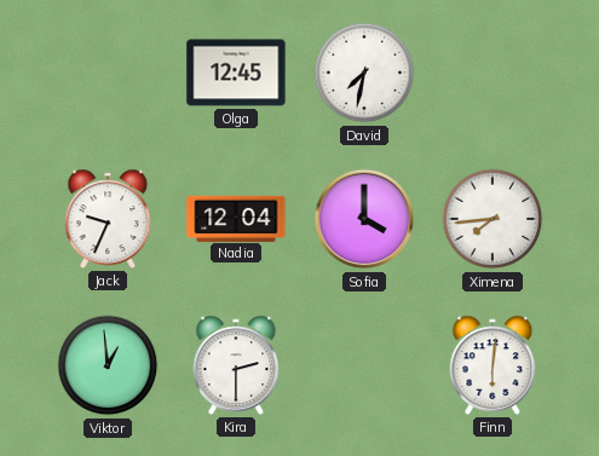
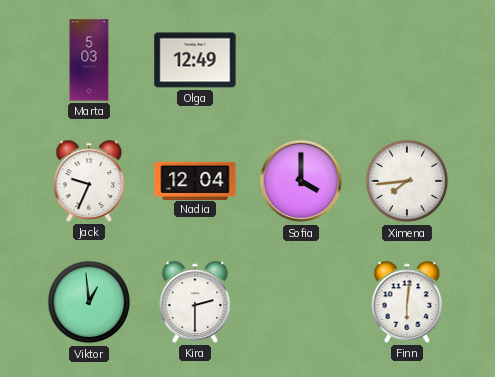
Marta: none -> 5:03
Olga: 12:45 -> 12:49
David: 7:32 -> none
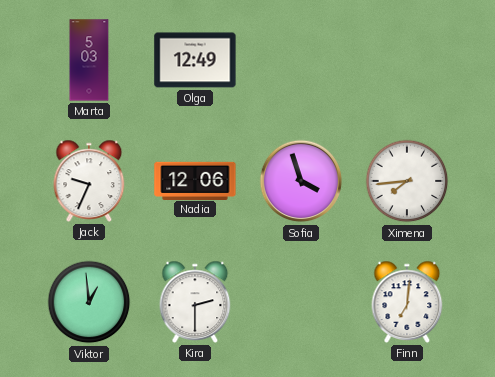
Nadia: 12:04 -> 12:06
Sofia: 4:00 -> 3:57
Finn: 6:01 -> 7:01
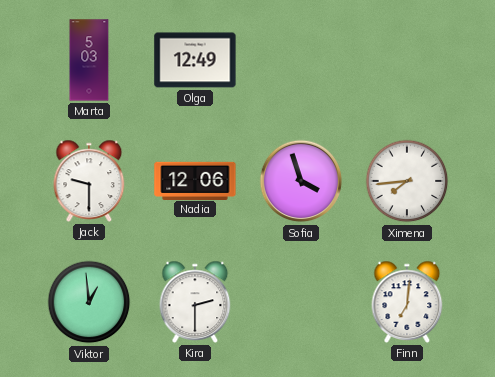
Jack: 9:34 -> 9:30
